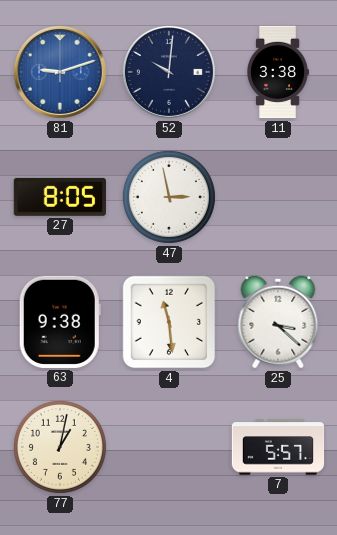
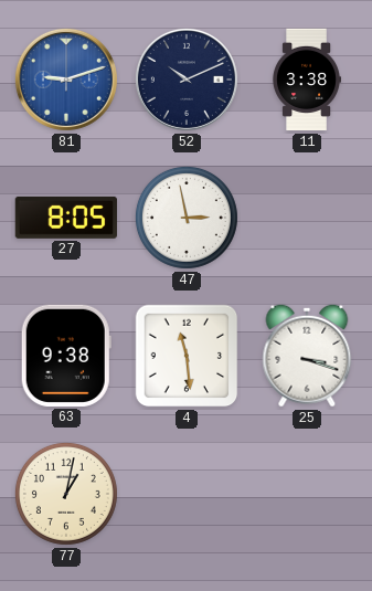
52: 10:01 -> 10:11
25: 3:22 -> 3:18
7: 5:57 -> none
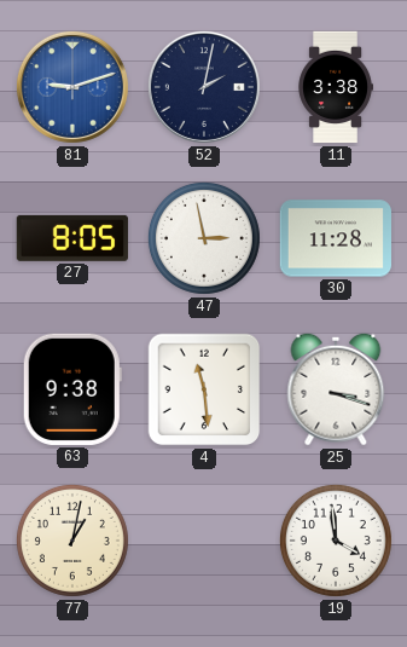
52: 10:11 -> 2:02
30: none -> 11:28
19: none -> 3:59
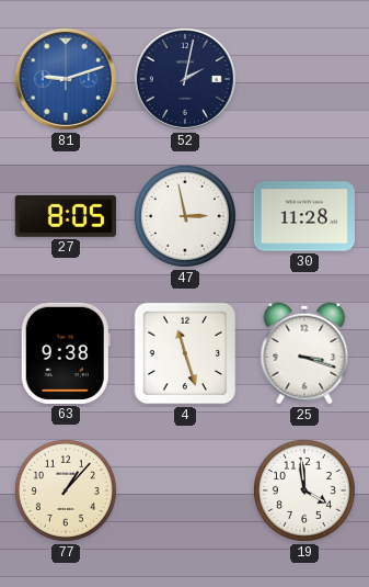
11: 3:38 -> none
4: 11:29 -> 11:27
77: 1:02 -> 1:07
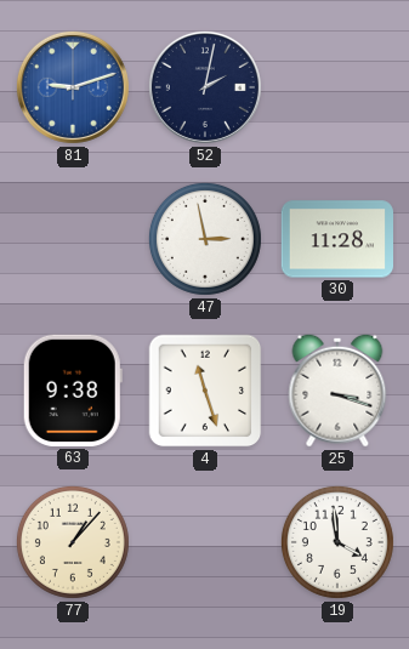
27: 8:05 -> none
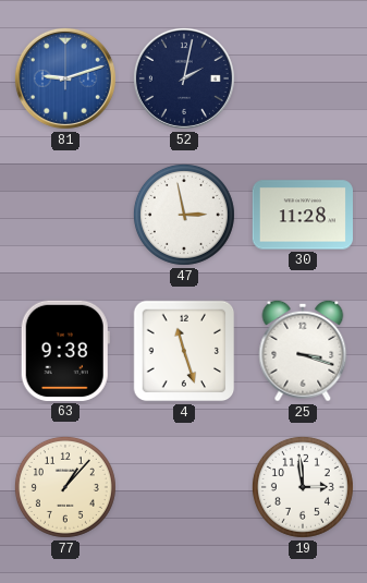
19: 3:59 -> 2:59
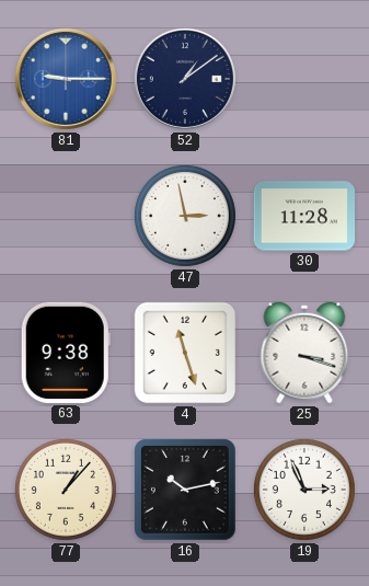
81: 9:12 -> 9:15
52: 2:02 -> 1:09
16: none -> 10:13
19: 2:59 -> 2:56
